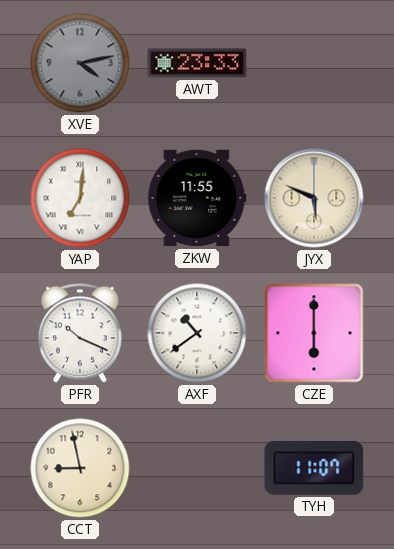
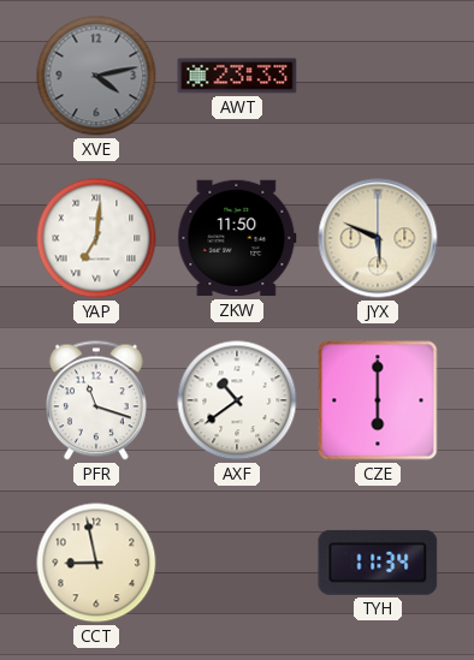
ZKW: 11:55 -> 11:50
PFR: 10:19 -> 11:18
TYH: 11:07 -> 11:34
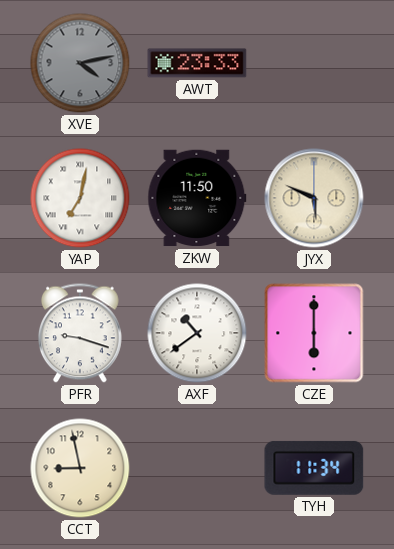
YAP: 7:01 -> 7:02
PFR: 11:18 -> 9:18
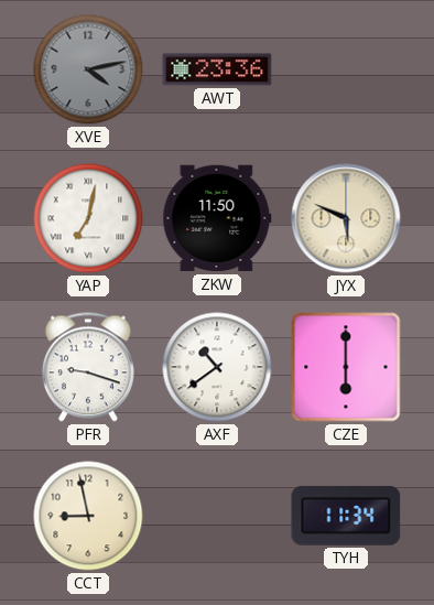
AWT: 23:33 -> 23:36
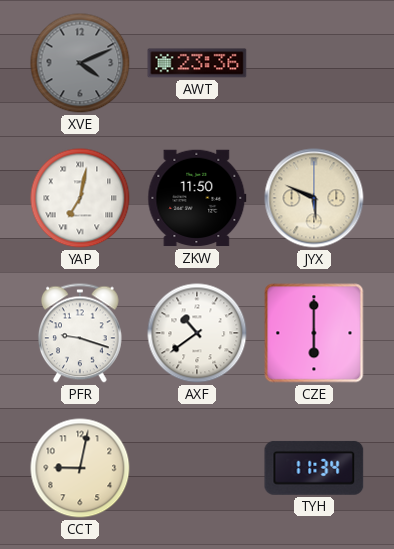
XVE: 4:13 -> 4:11
CCT: 8:58 -> 9:02
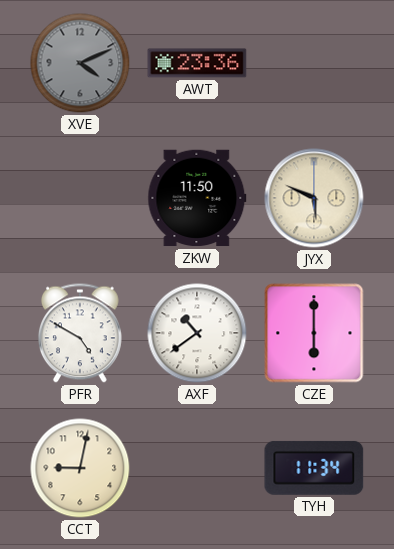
YAP: 7:02 -> none
PFR: 9:18 -> 4:50
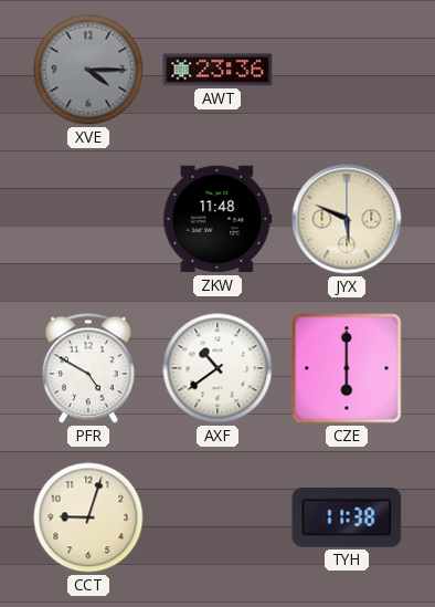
XVE: 4:11 -> 4:15
ZKW: 11:50 -> 11:48
CCT: 9:02 -> 9:03
TYH: 11:34 -> 11:38
